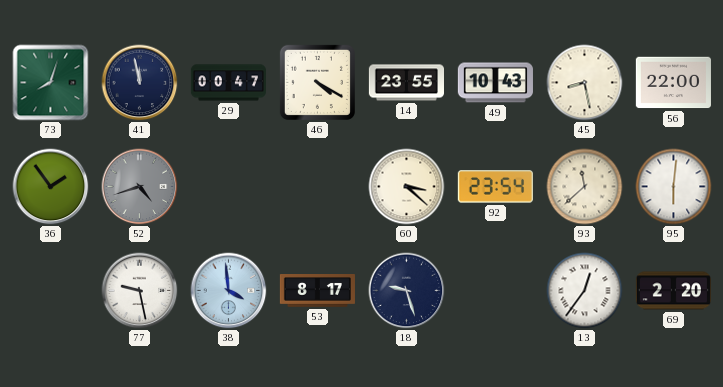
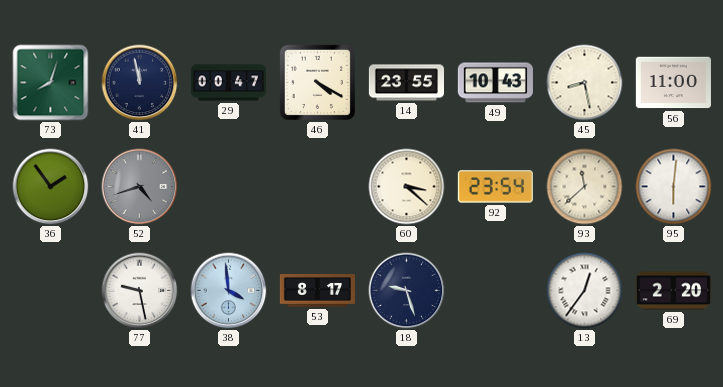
56: 22:00 -> 11:00
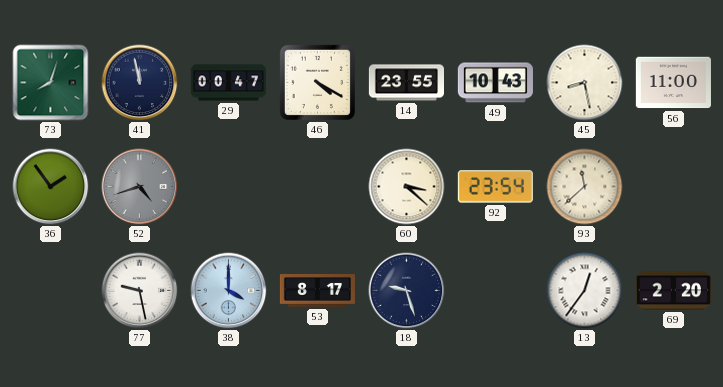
95: 6:01 -> none
38: 3:59 -> 4:00
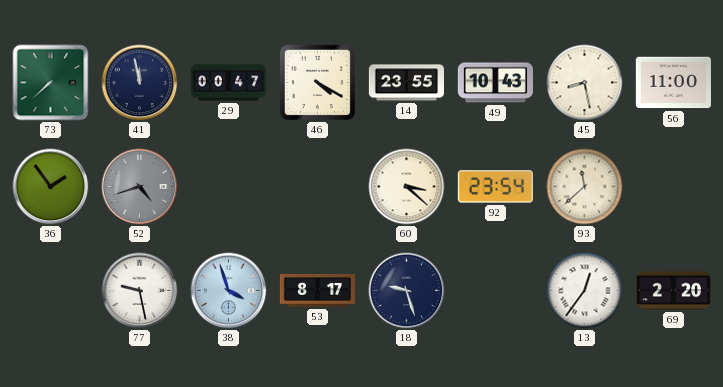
73: 8:03 -> 7:38
38: 4:00 -> 3:57
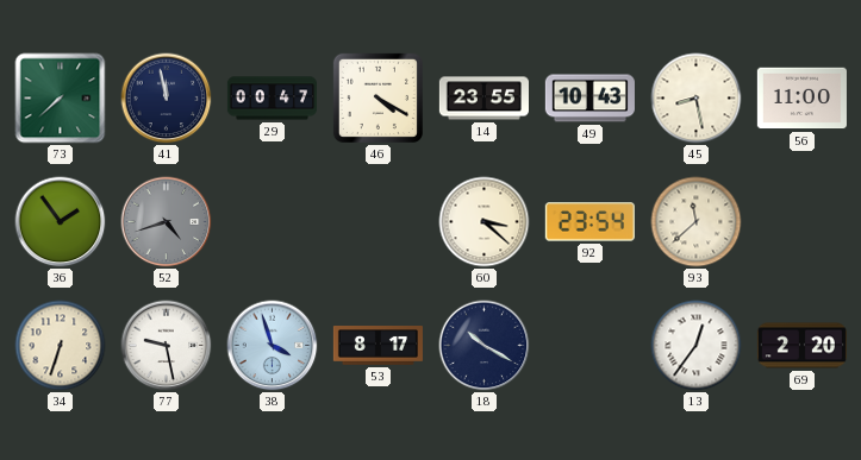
34: none -> 6:33
18: 9:27 -> 10:20
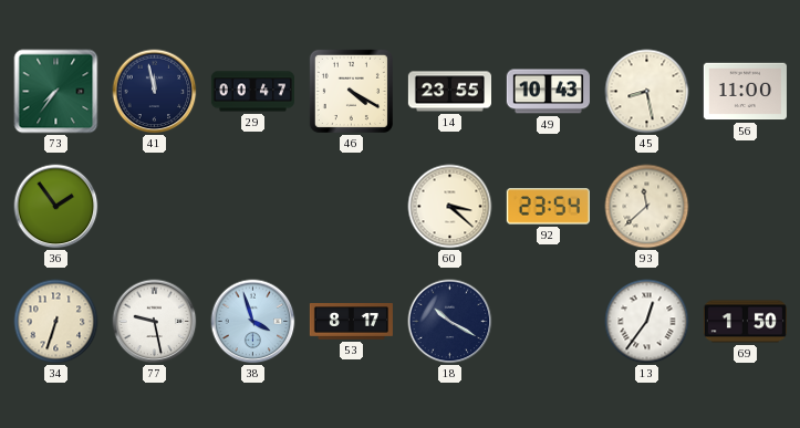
73: 7:38 -> 7:36
52: 4:42 -> none
69: 2:20 -> 1:50
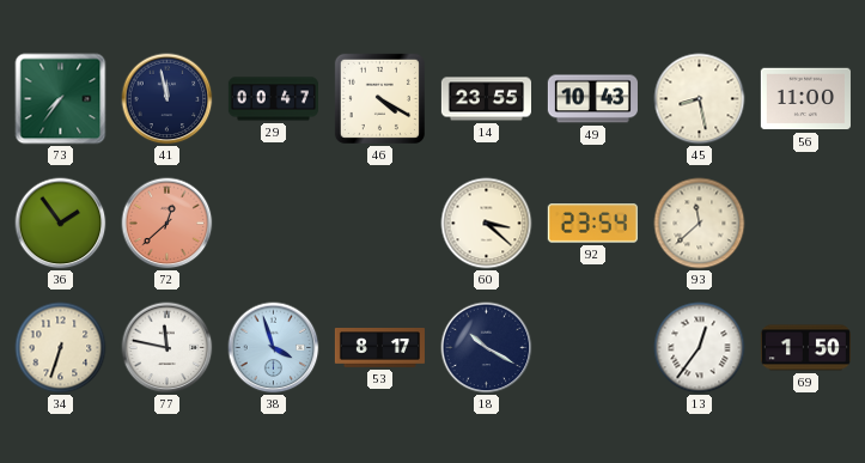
72: none -> 12:38
77: 9:28 -> 11:47
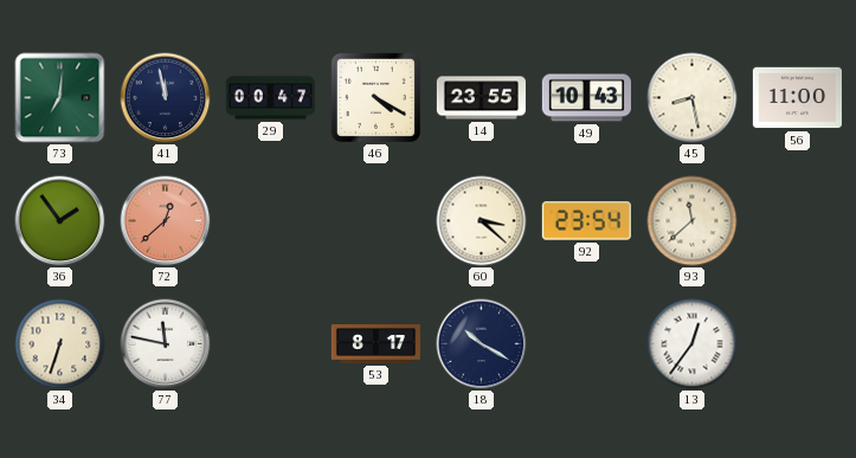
73: 7:36 -> 7:01
38: 3:57 -> none
69: 1:50 -> none
